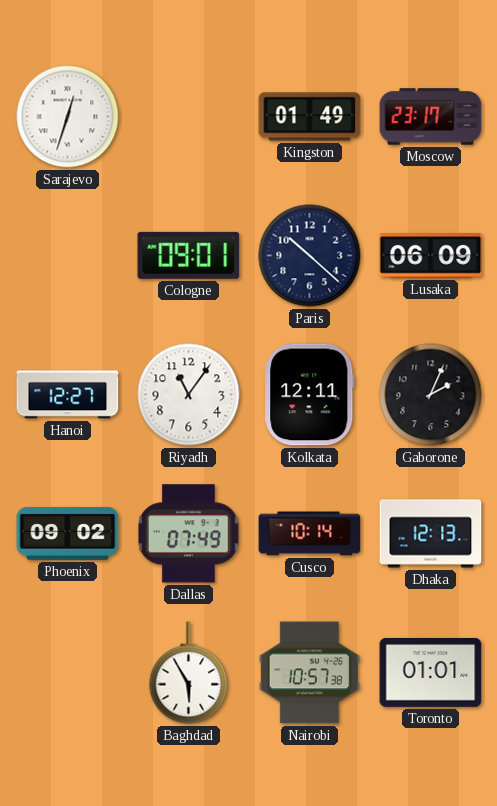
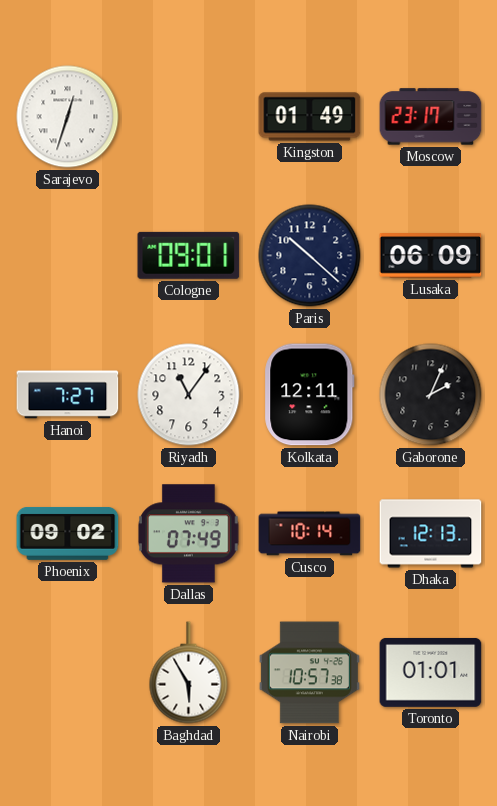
Hanoi: 12:27 -> 7:27
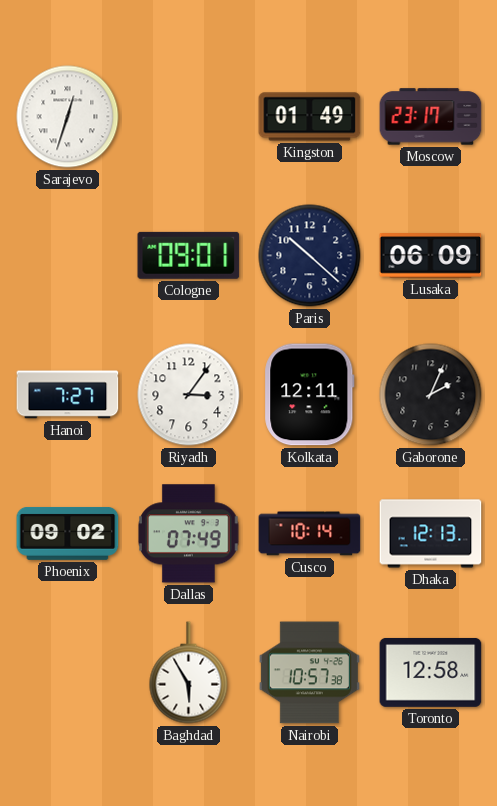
Riyadh: 11:06 -> 3:06
Toronto: 01:01 -> 12:58
